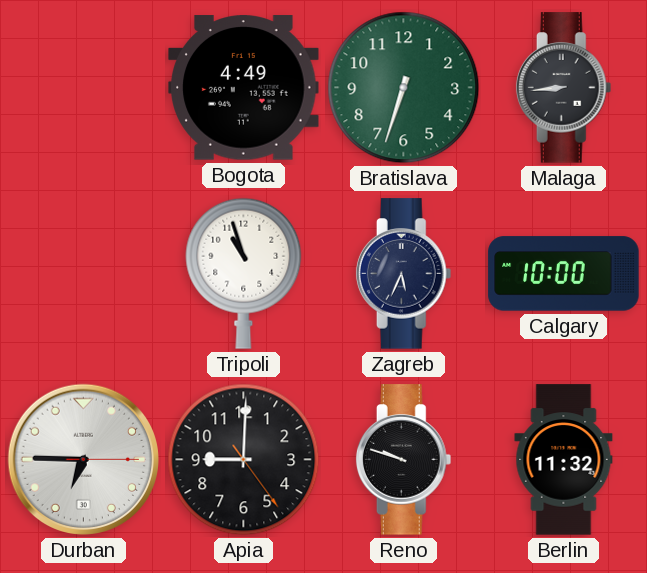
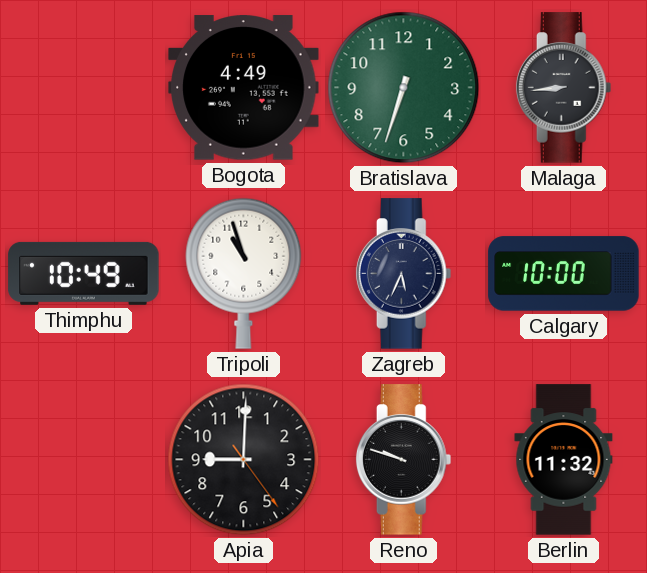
Thimphu: none -> 10:49
Durban: 6:45 -> none
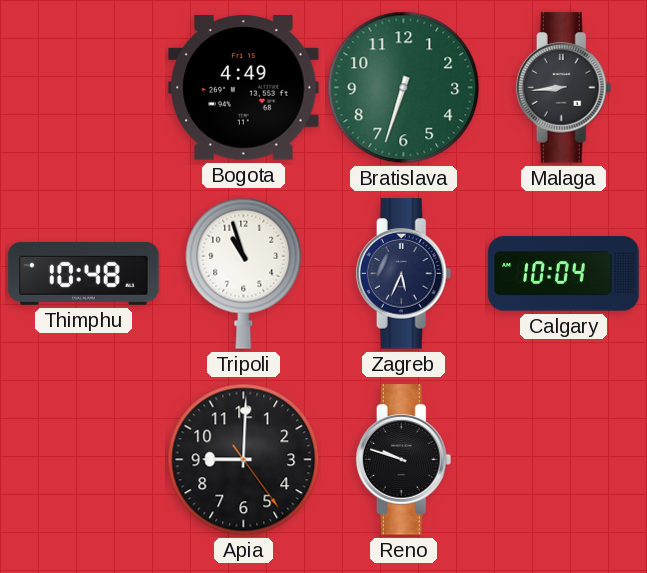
Thimphu: 10:49 -> 10:48
Calgary: 10:00 -> 10:04
Berlin: 11:32 -> none
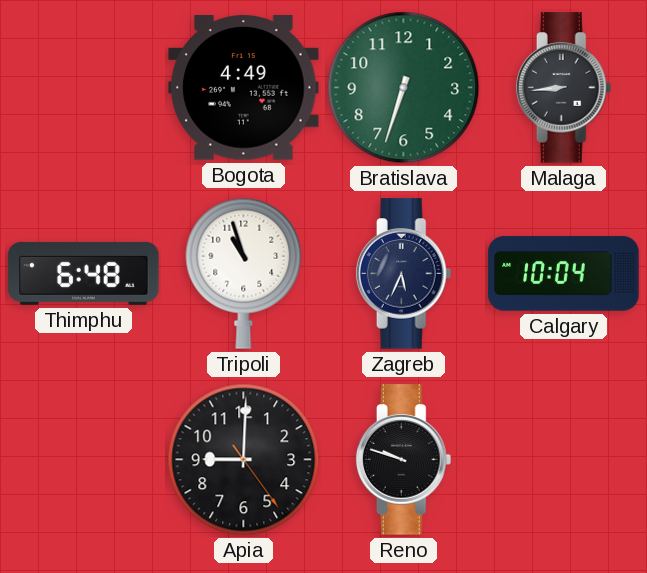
Thimphu: 10:48 -> 6:48
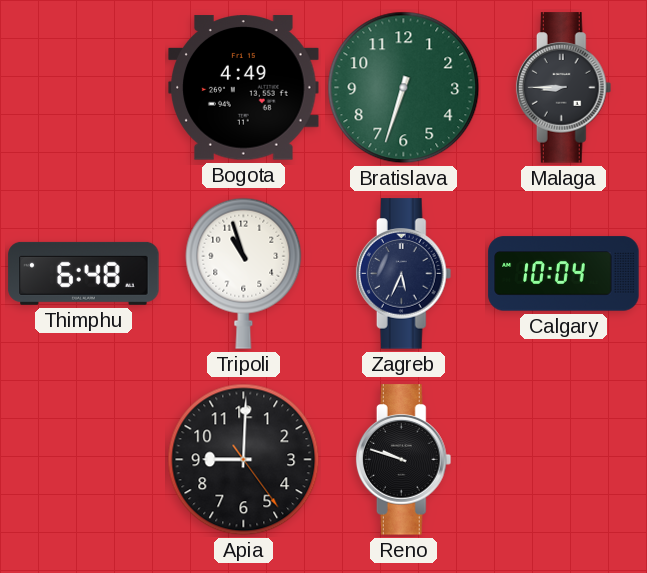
Malaga: 8:44 -> 8:45
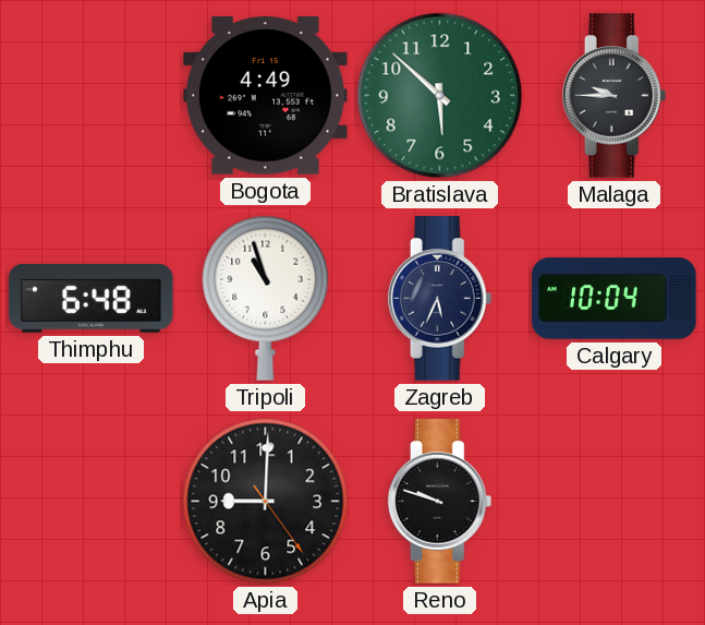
Bratislava: 6:33 -> 5:52
Malaga: 8:45 -> 9:45
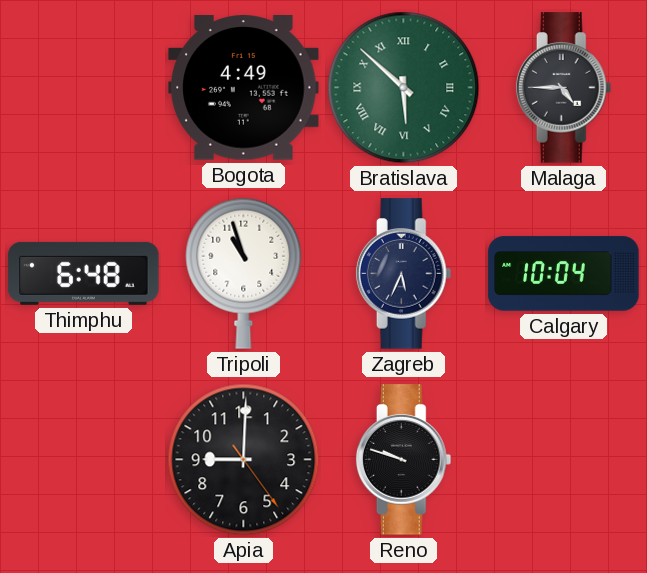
Bratislava numerals: Arabic -> Roman
Malaga: 9:45 -> 4:45
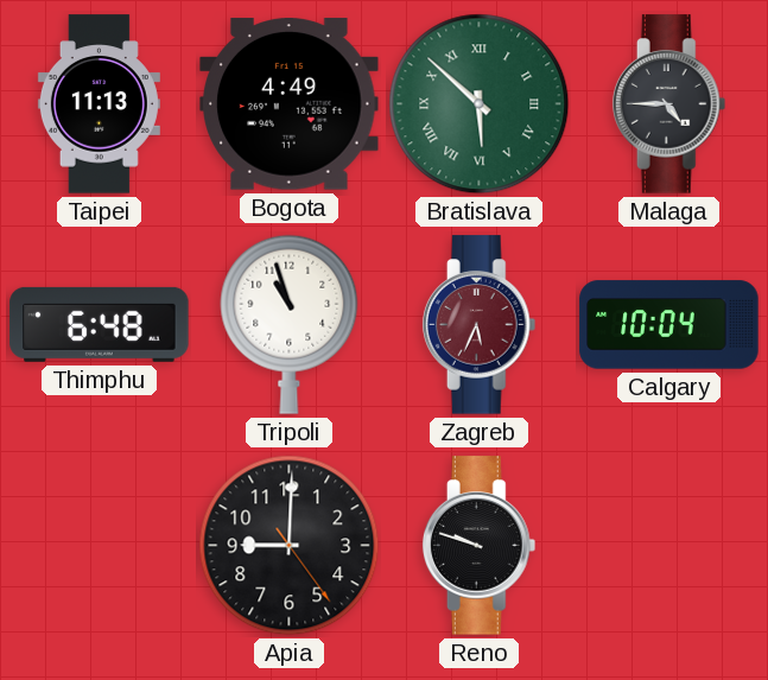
Taipei: none -> 11:13
Zagreb dial: navy -> burgundy
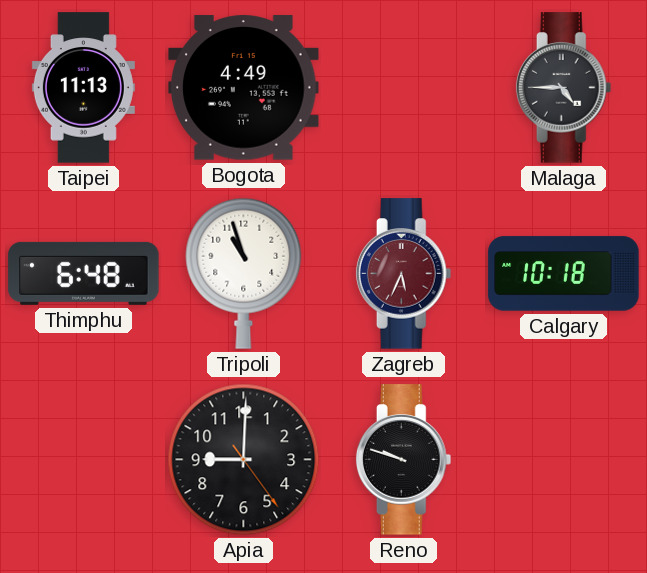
Bratislava: 5:52 -> none
Calgary: 10:04 -> 10:18
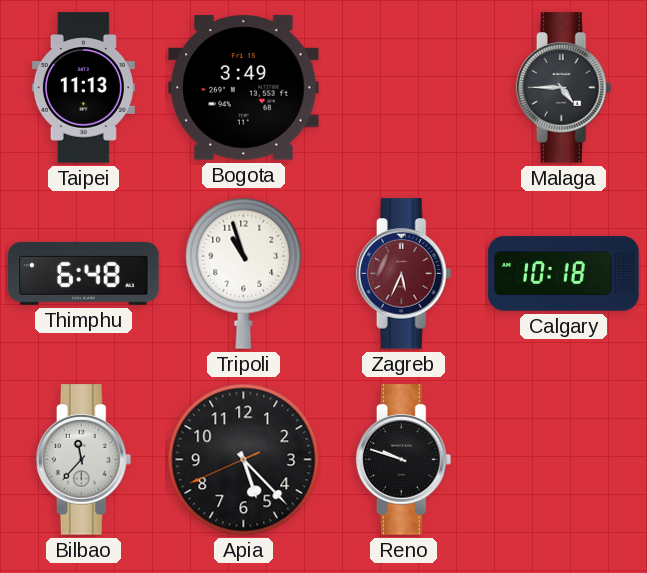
Bogota: 4:49 -> 3:49
Bilbao: none -> 11:37
Apia: 9:00 -> 5:22
